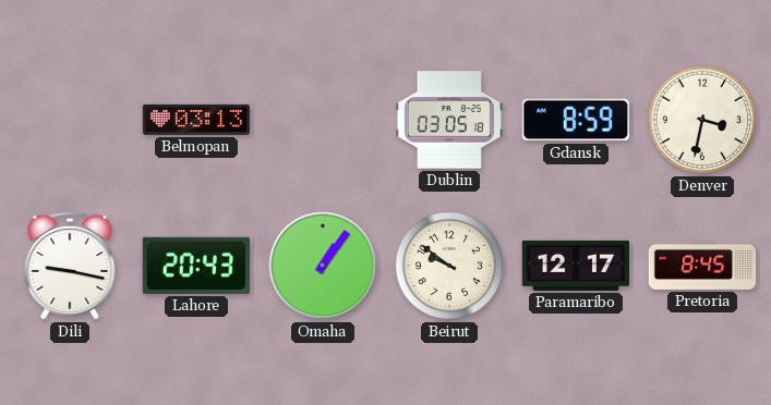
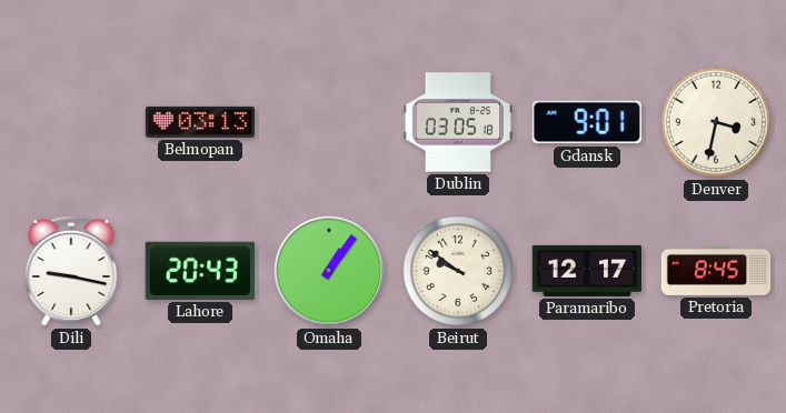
Gdansk: 8:59 -> 9:01
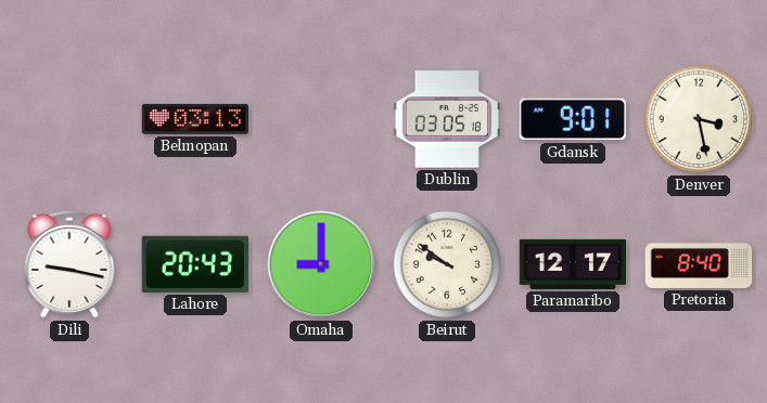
Denver: 3:32 -> 3:28
Omaha: 1:06 -> 9:00
Pretoria: 8:45 -> 8:40
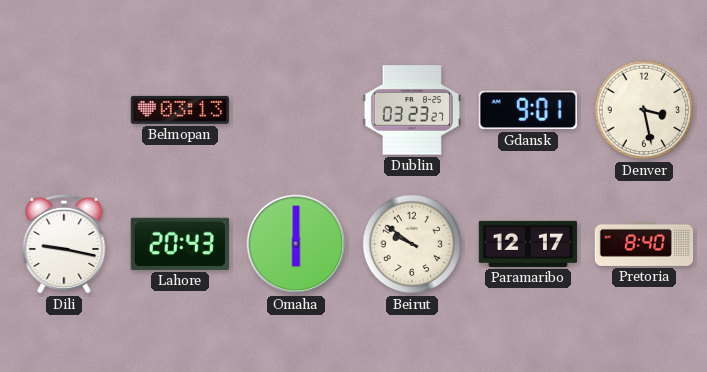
Dublin: 03:05 -> 03:23
Omaha: 9:00 -> 6:00
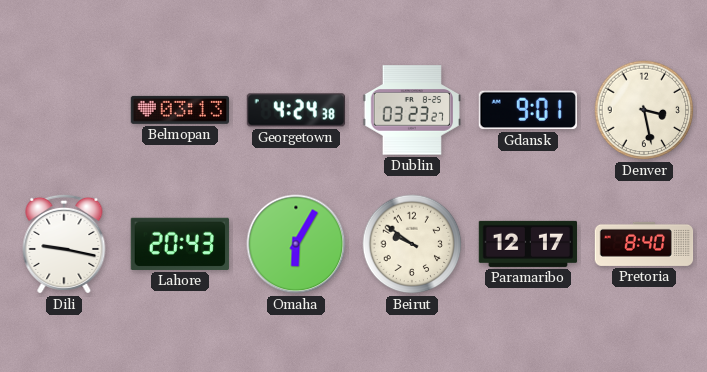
Georgetown: none -> 4:24
Omaha: 6:00 -> 6:05
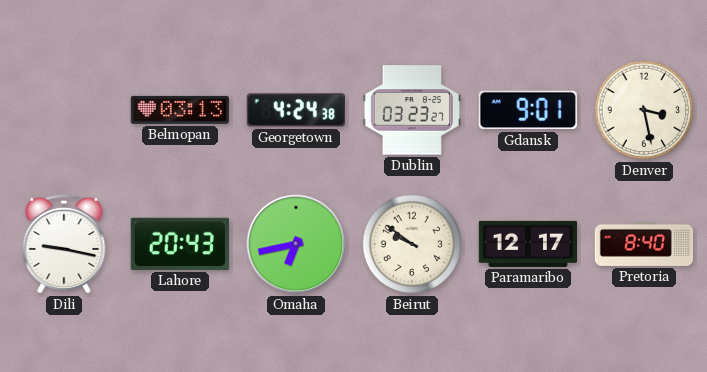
Omaha: 6:05 -> 6:43
